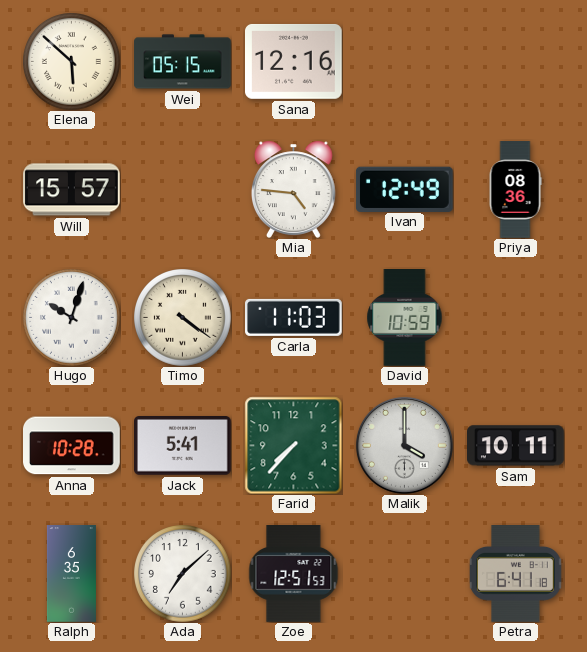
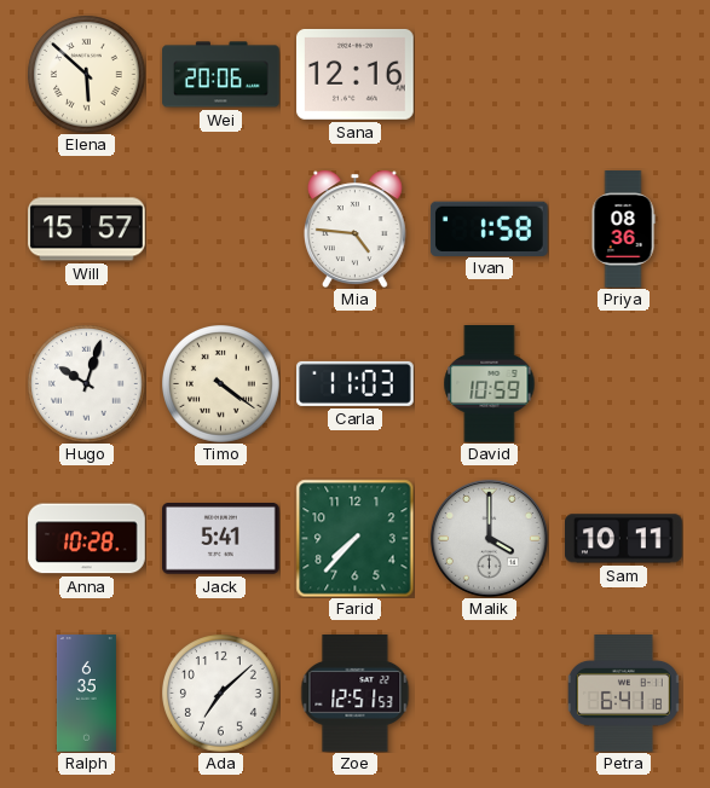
Wei: 05:15 -> 20:06
Ivan: 12:49 -> 1:58
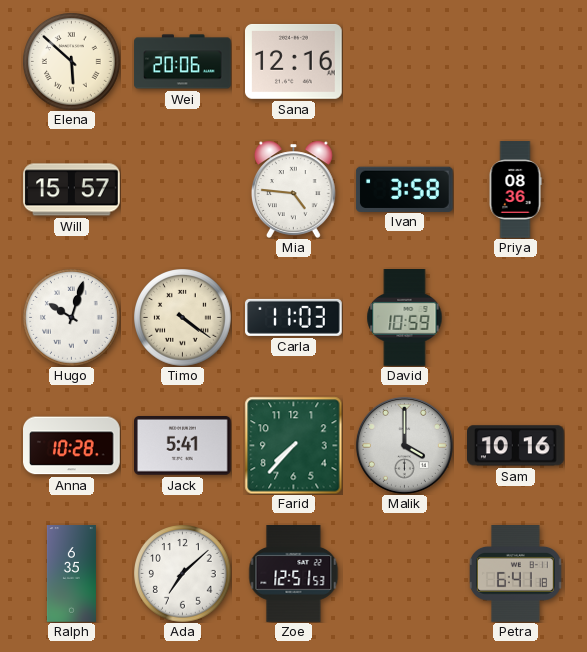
Ivan: 1:58 -> 3:58
Sam: 10:11 -> 10:16
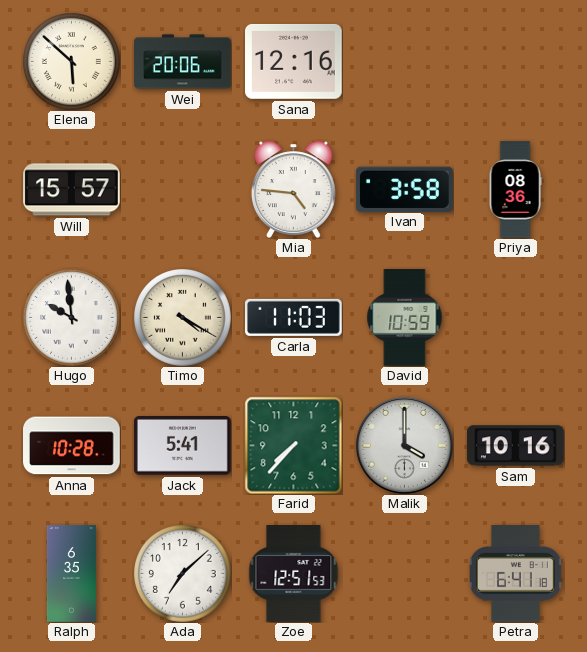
Hugo: 10:03 -> 9:59
Timo: 4:21 -> 4:20
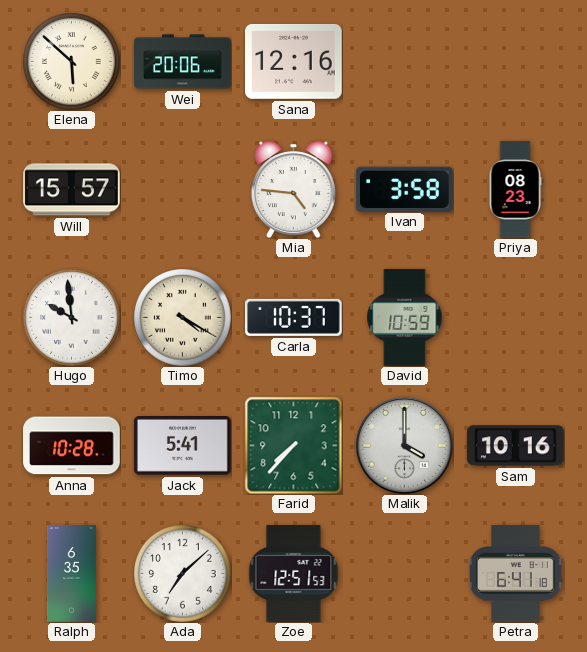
Priya: 08:36 -> 08:23
Carla: 11:03 -> 10:37
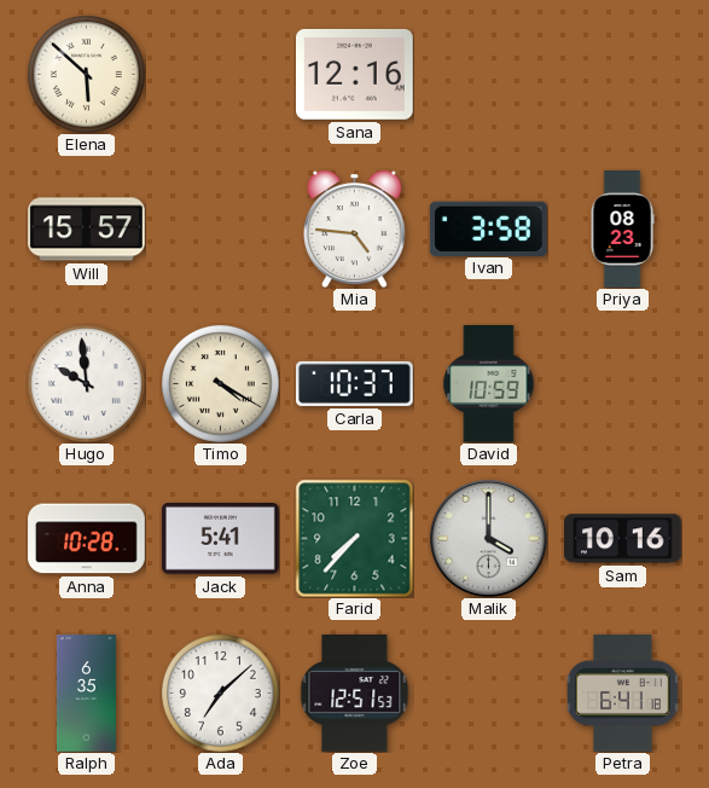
Wei: 20:06 -> none
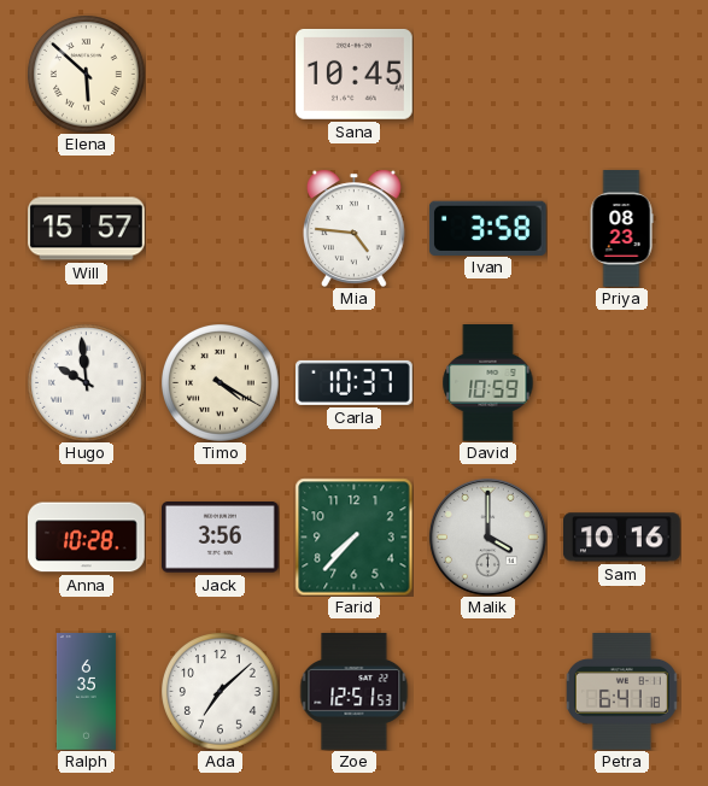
Sana: 12:16 -> 10:45
Jack: 5:41 -> 3:56
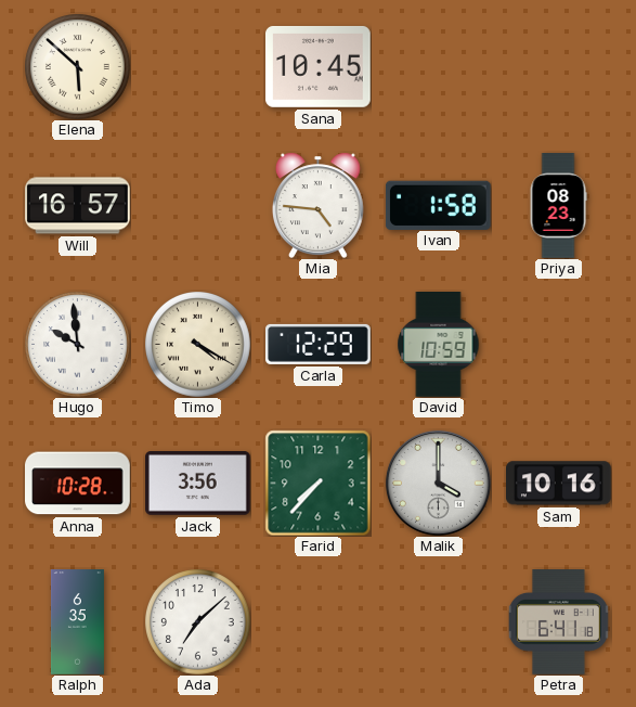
Will: 15:57 -> 16:57
Ivan: 3:58 -> 1:58
Carla: 10:37 -> 12:29
Zoe: 12:51 -> none
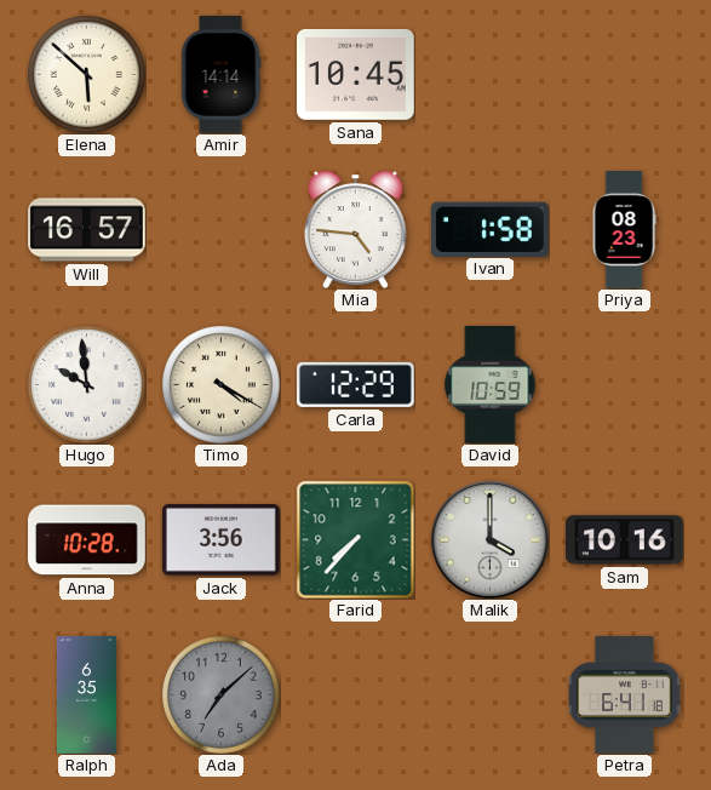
Amir: none -> 14:14
Ada dial: white -> grey
